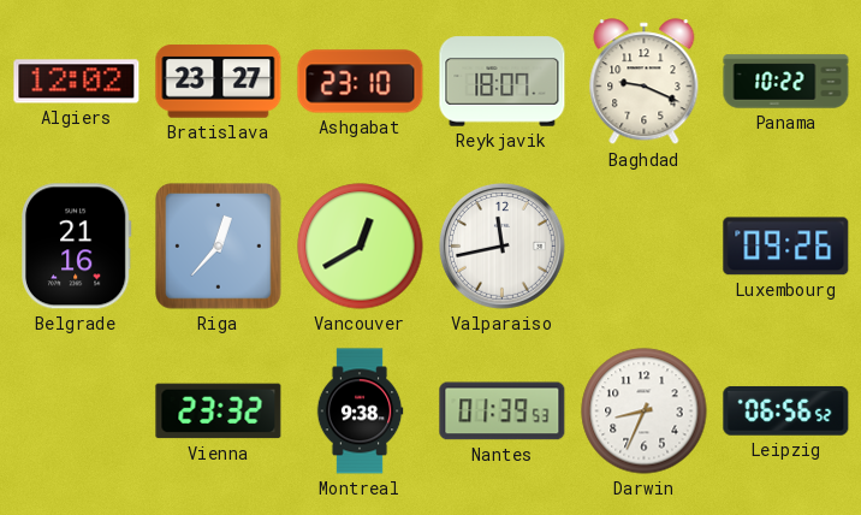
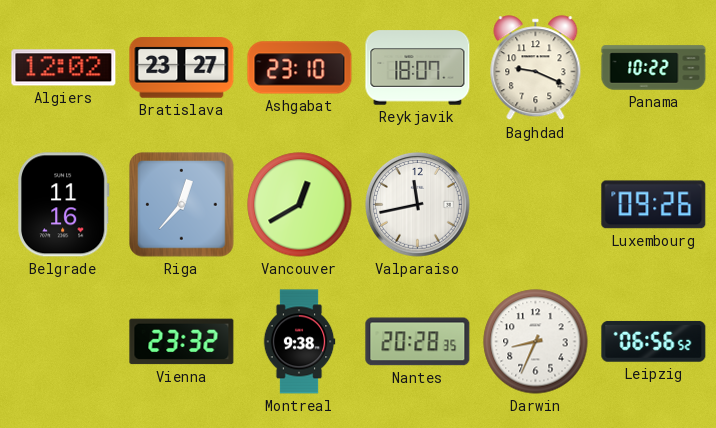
Belgrade: 21:16 -> 11:16
Nantes: 01:39 -> 20:28
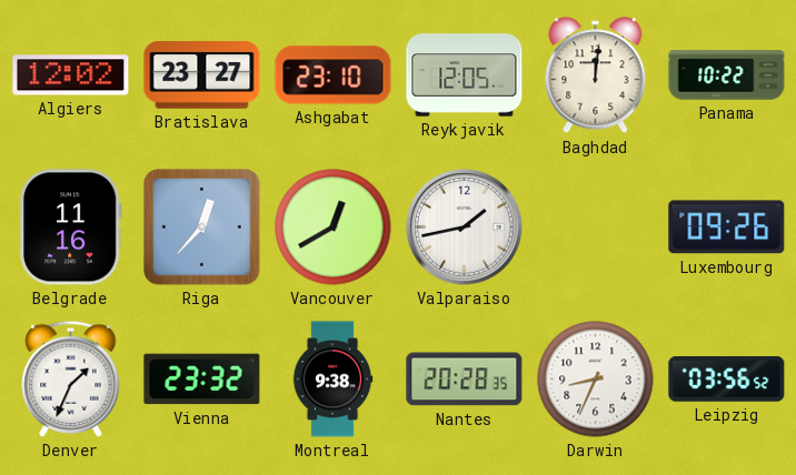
Reykjavik: 18:07 -> 12:05
Baghdad: 9:19 -> 12:01
Valparaiso: 11:43 -> 1:43
Denver: none -> 1:34
Leipzig: 06:56 -> 03:56
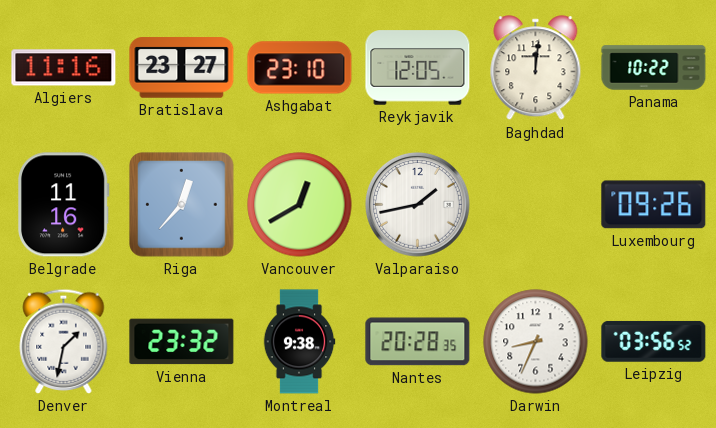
Algiers: 12:02 -> 11:16
Denver: 1:34 -> 1:32
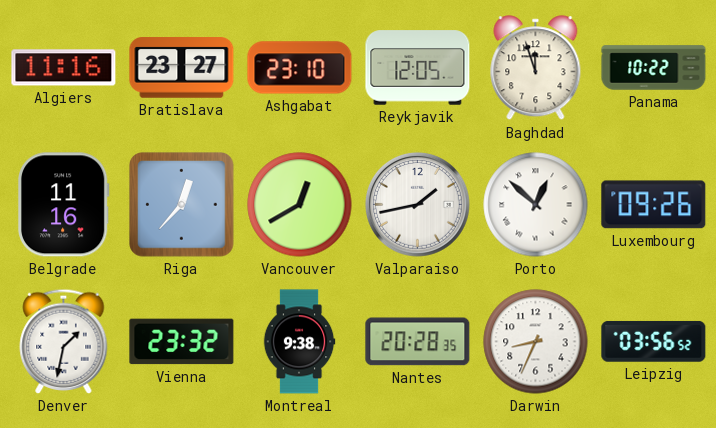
Baghdad: 12:01 -> 11:57
Porto: none -> 12:52
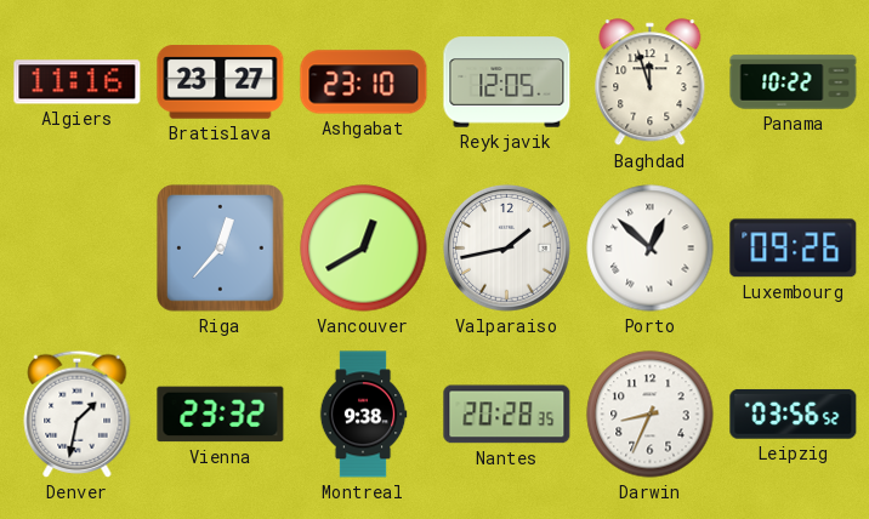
Belgrade: 11:16 -> none
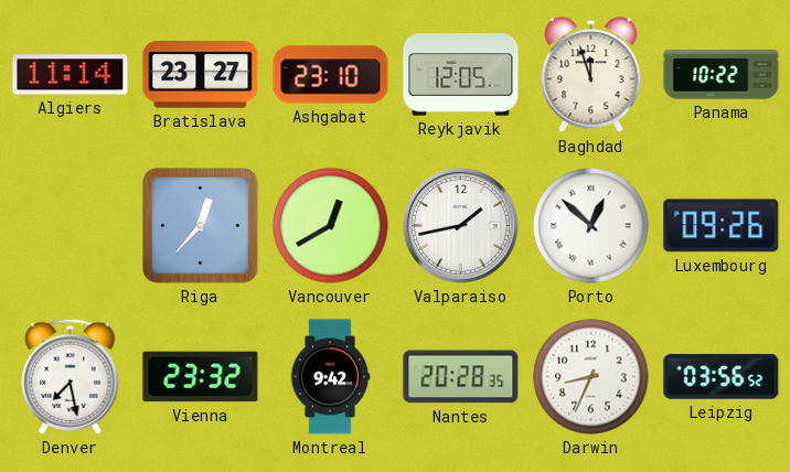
Algiers: 11:16 -> 11:14
Denver: 1:32 -> 7:28
Montreal: 9:38 -> 9:42
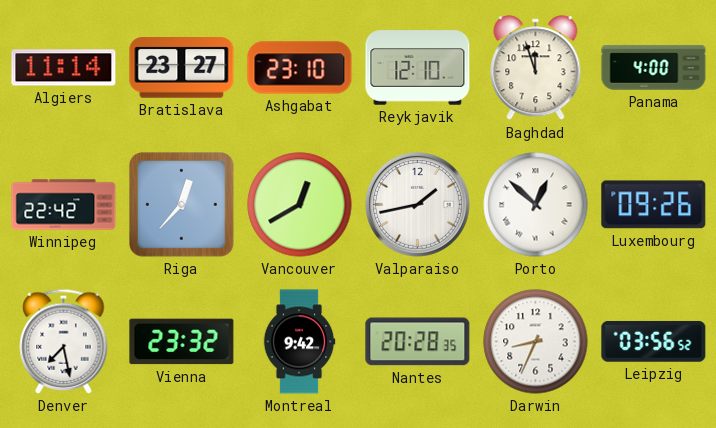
Reykjavik: 12:05 -> 12:10
Panama: 10:22 -> 4:00
Winnipeg: none -> 22:42
